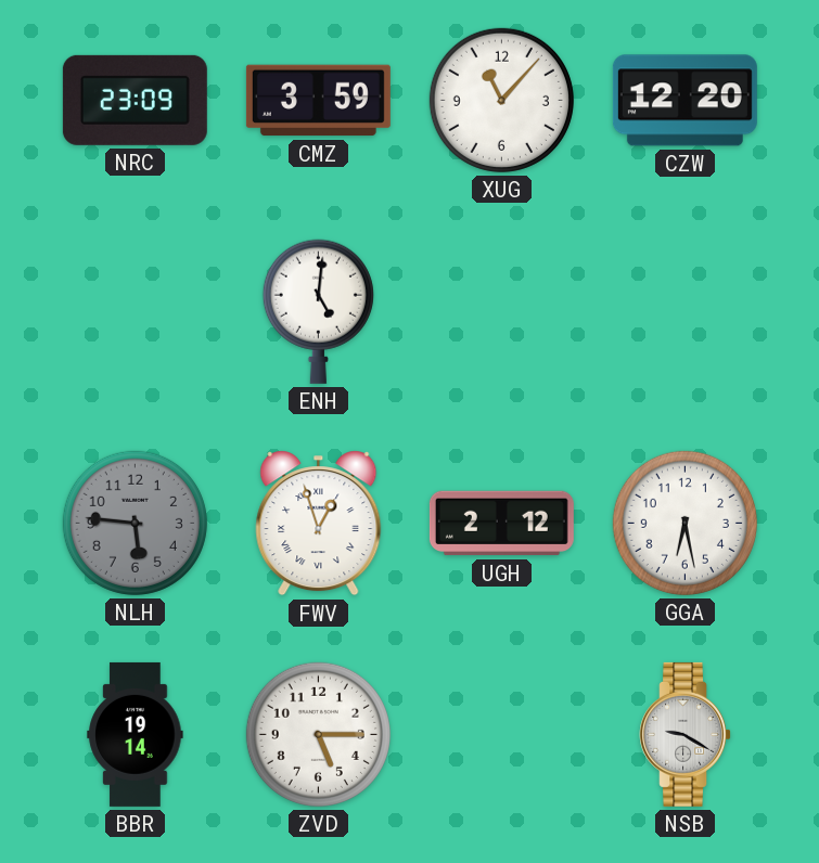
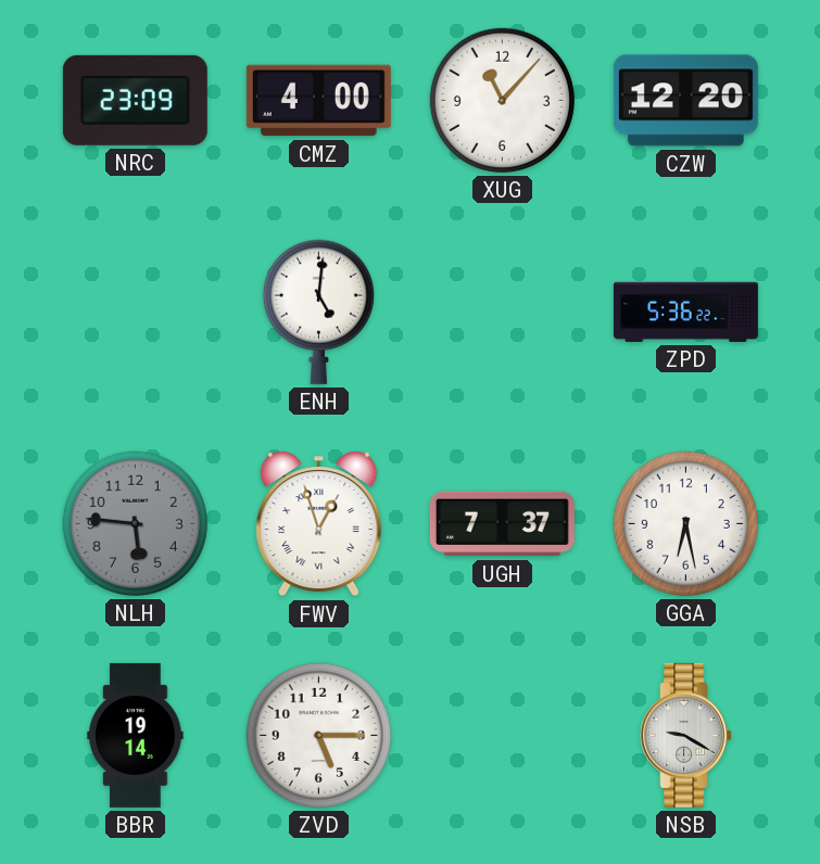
CMZ: 3:59 -> 4:00
ZPD: none -> 5:36
UGH: 2:12 -> 7:37
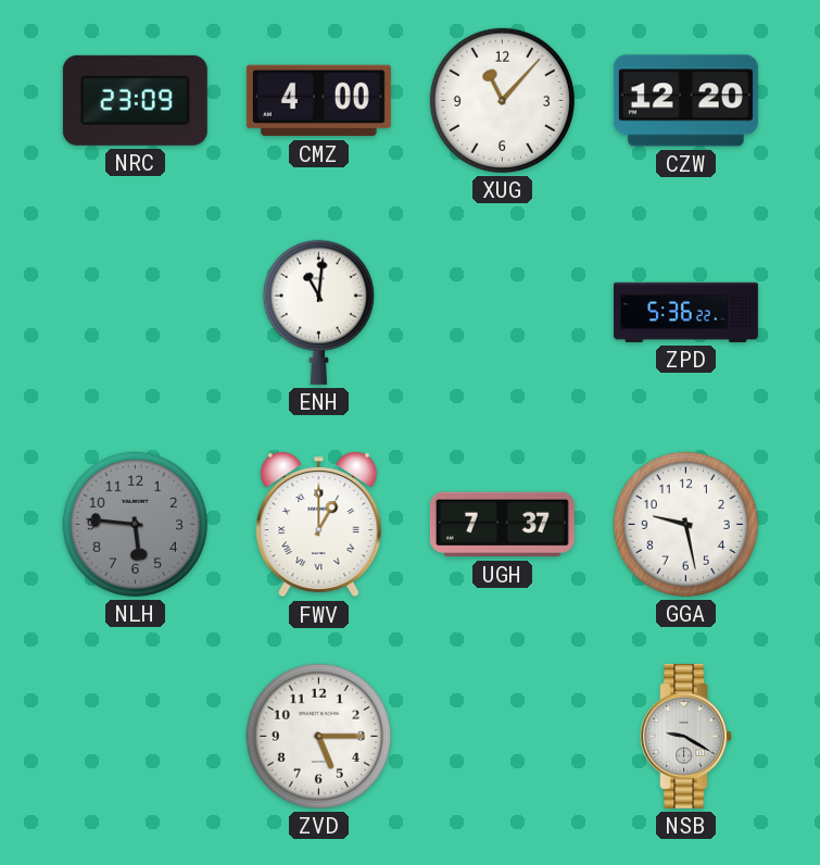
ENH: 5:01 -> 11:01
FWV: 12:57 -> 1:00
GGA: 6:28 -> 9:28
BBR: 19:14 -> none
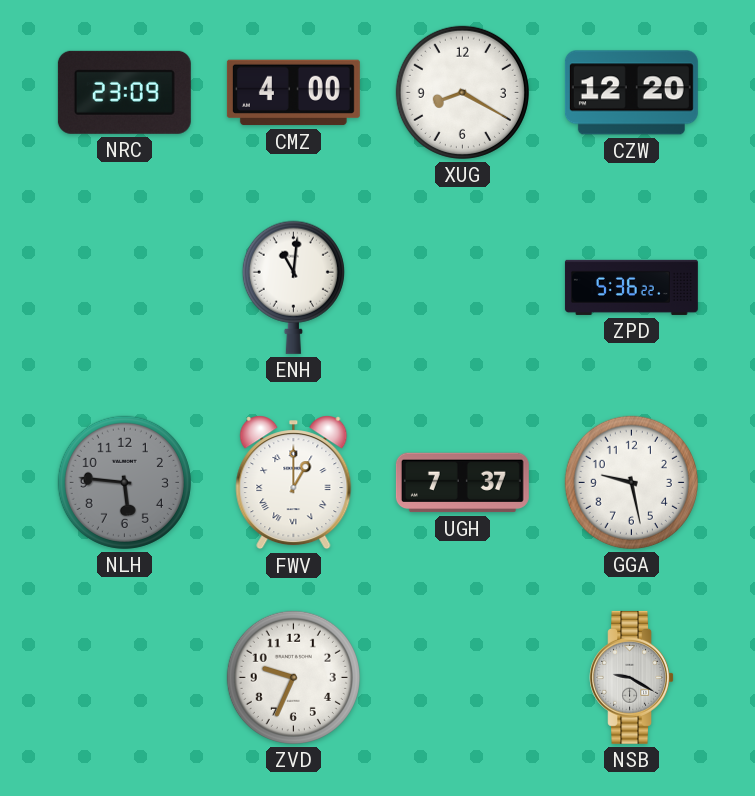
XUG: 11:07 -> 8:20
ZVD: 5:15 -> 9:34
